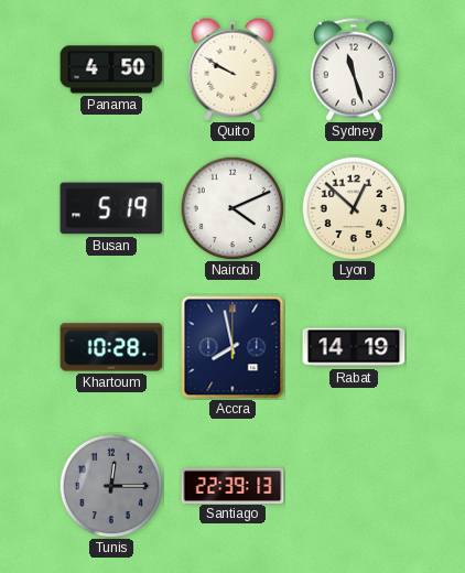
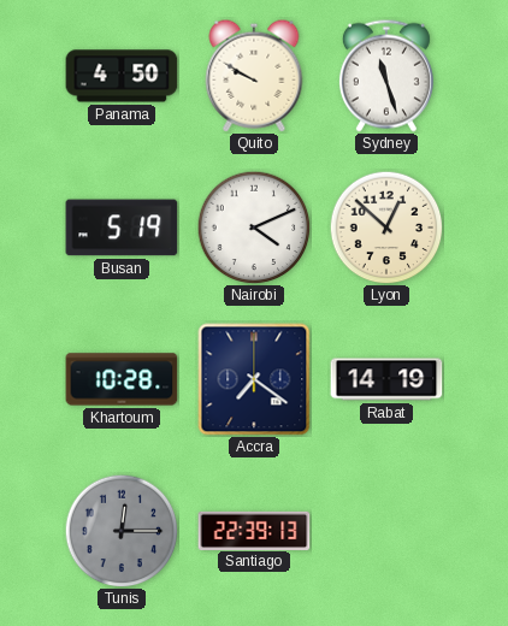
Accra: 7:58 -> 7:21
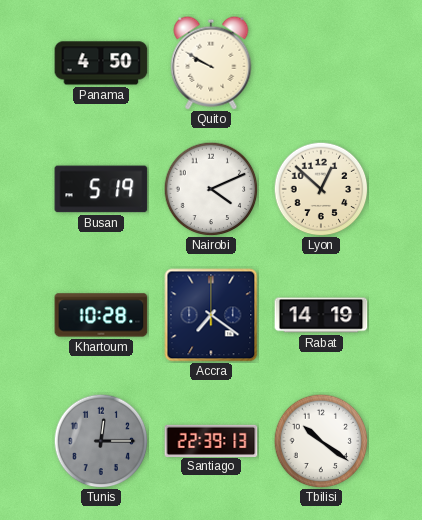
Sydney: 11:27 -> none
Tbilisi: none -> 10:21
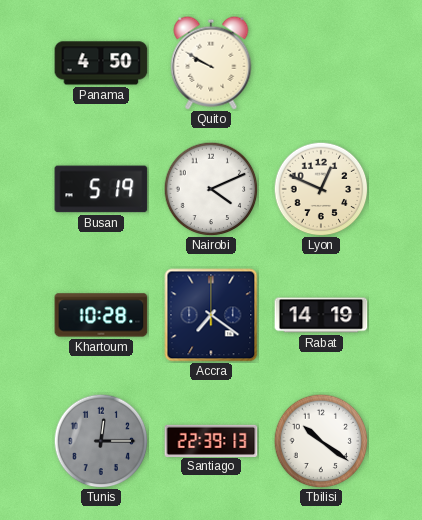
Lyon: 12:52 -> 12:49
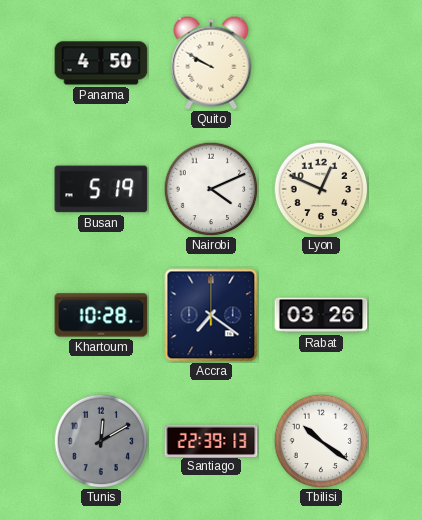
Rabat: 14:19 -> 03:26
Tunis: 12:15 -> 12:10
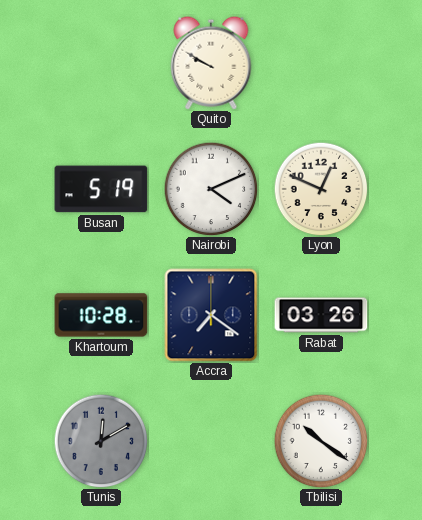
Panama: 4:50 -> none
Santiago: 22:39 -> none
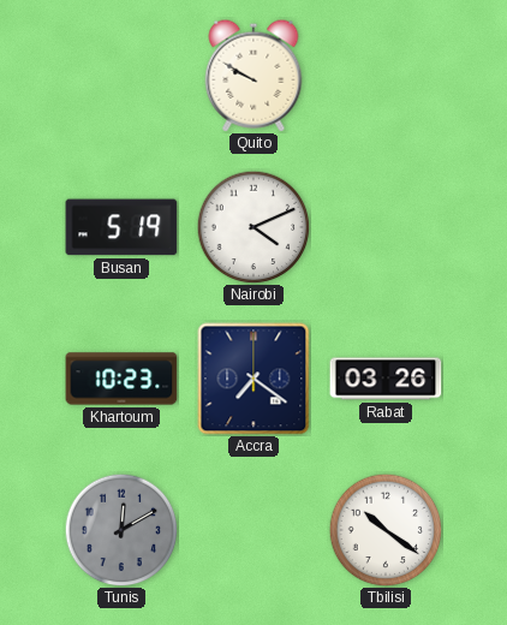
Lyon: 12:49 -> none
Khartoum: 10:28 -> 10:23
